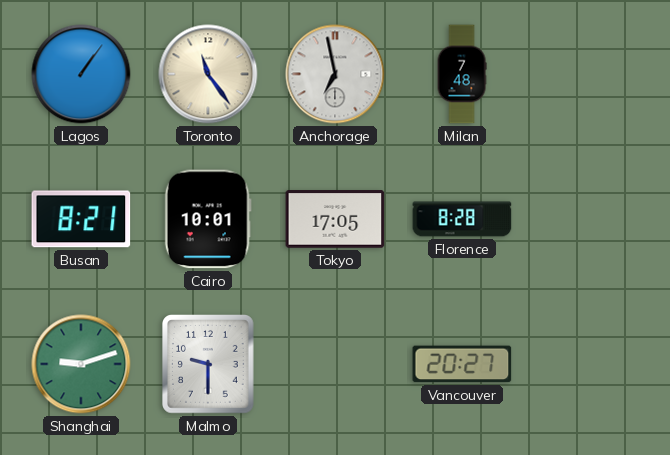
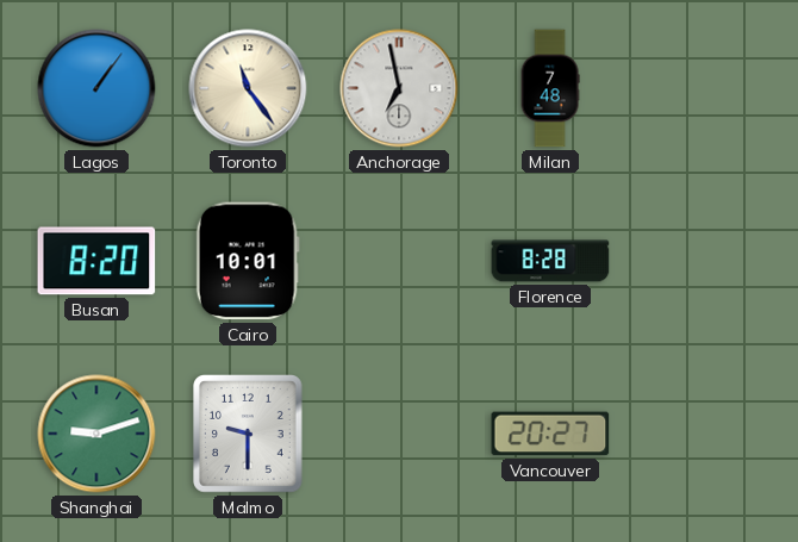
Busan: 8:21 -> 8:20
Tokyo: 17:05 -> none
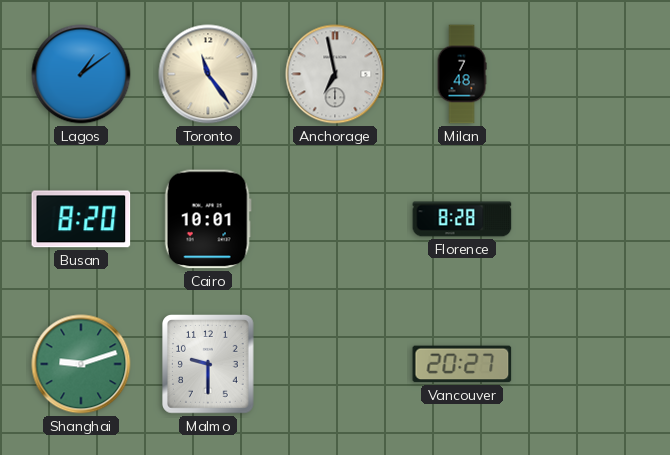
Lagos: 1:06 -> 1:09
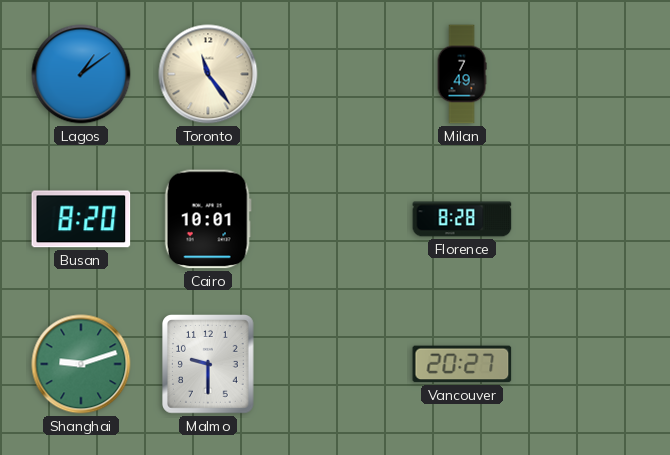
Anchorage: 6:58 -> none
Milan: 7:48 -> 7:49
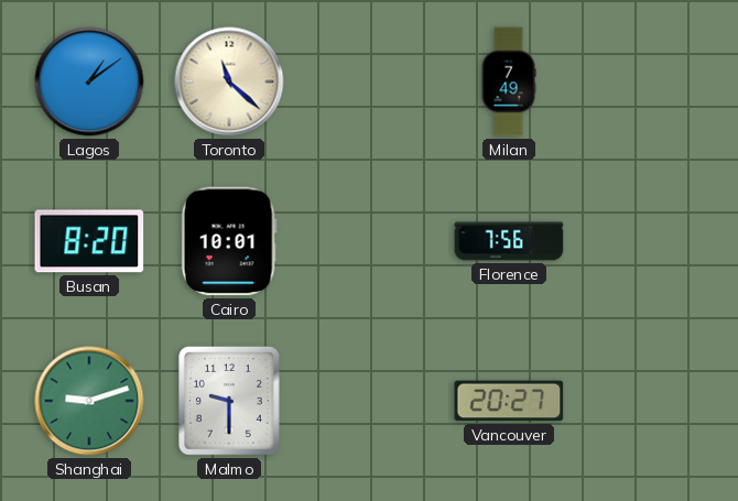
Toronto: 11:24 -> 11:22
Florence: 8:28 -> 7:56
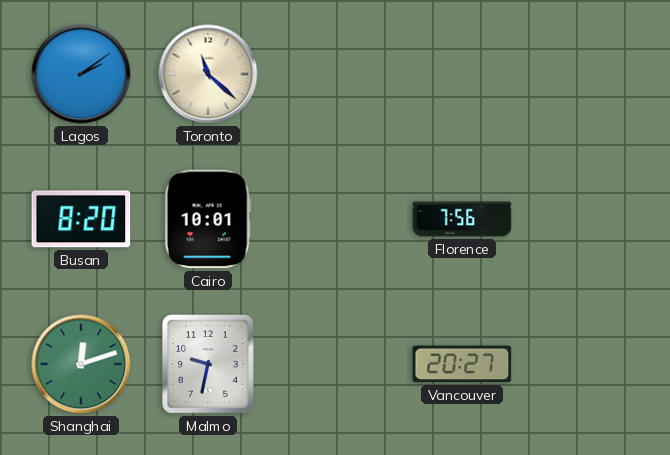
Lagos: 1:09 -> 2:09
Milan: 7:49 -> none
Shanghai: 9:12 -> 12:12
Malmo: 9:30 -> 9:32
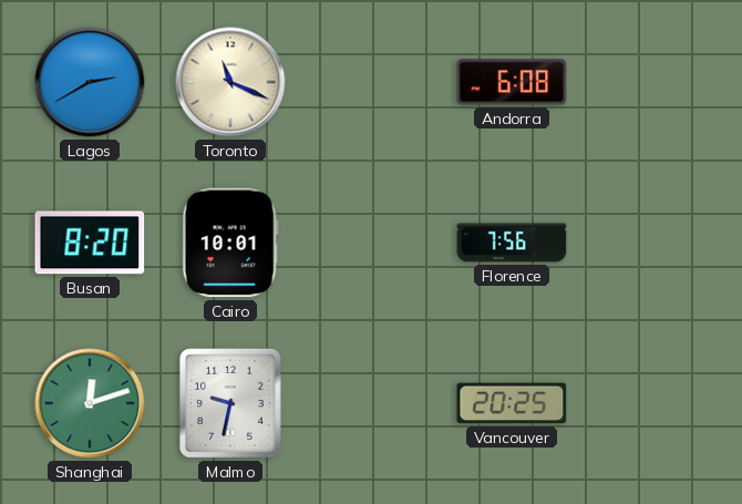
Lagos: 2:09 -> 2:40
Toronto: 11:22 -> 11:19
Andorra: none -> 6:08
Vancouver: 20:27 -> 20:25
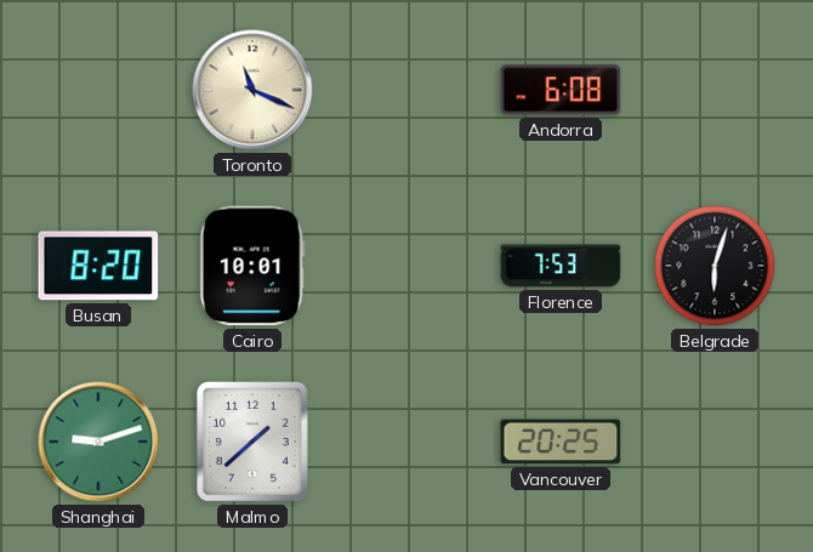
Lagos: 2:40 -> none
Florence: 7:56 -> 7:53
Belgrade: none -> 6:03
Shanghai: 12:12 -> 9:12
Malmo: 9:32 -> 1:38
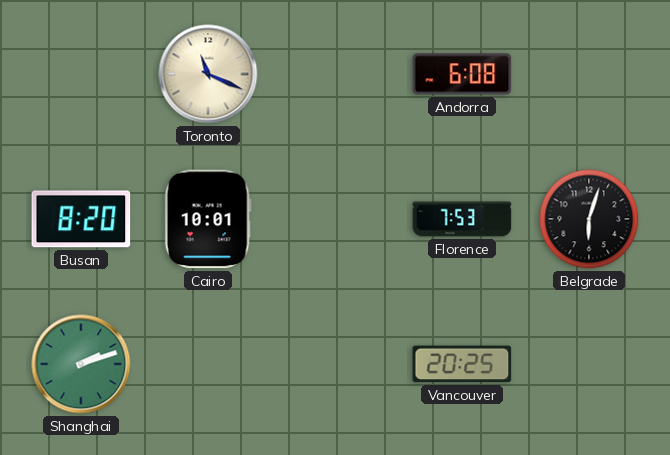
Shanghai: 9:12 -> 2:12
Malmo: 1:38 -> none
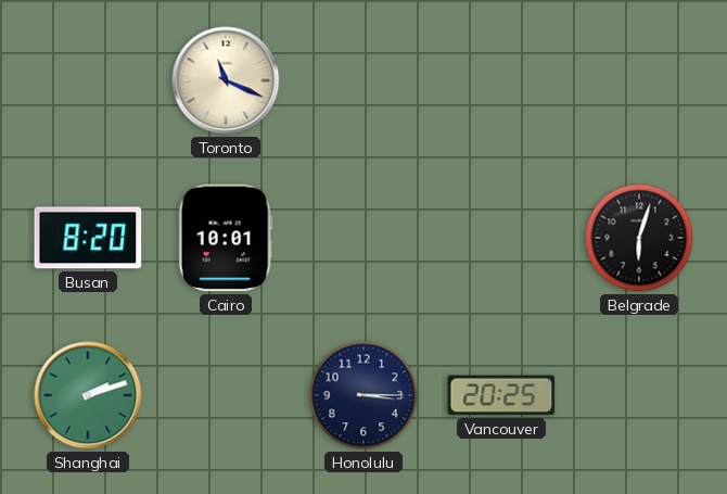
Andorra: 6:08 -> none
Florence: 7:53 -> none
Honolulu: none -> 3:15
